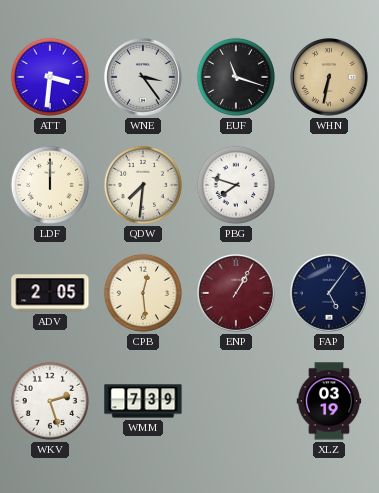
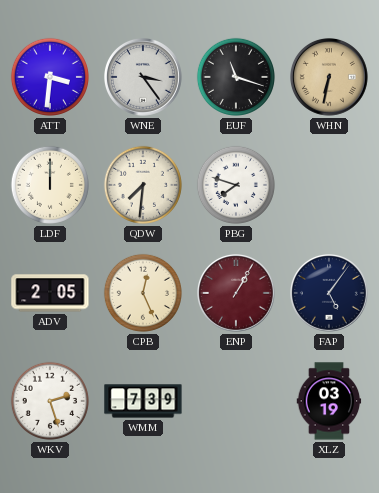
CPB: 12:29 -> 12:26
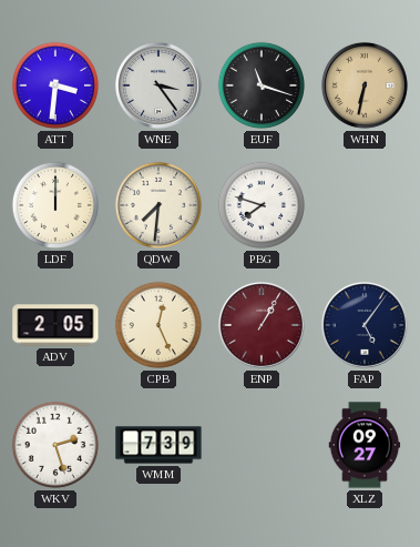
XLZ: 03:19 -> 09:27
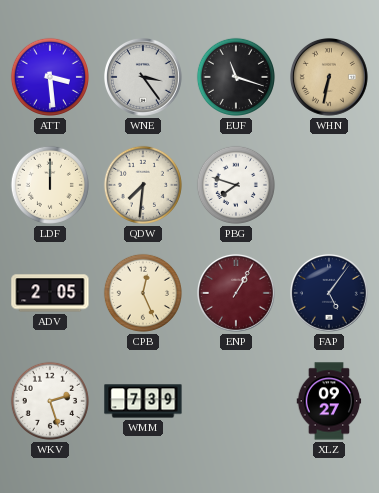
ATT: 3:31 -> 3:29
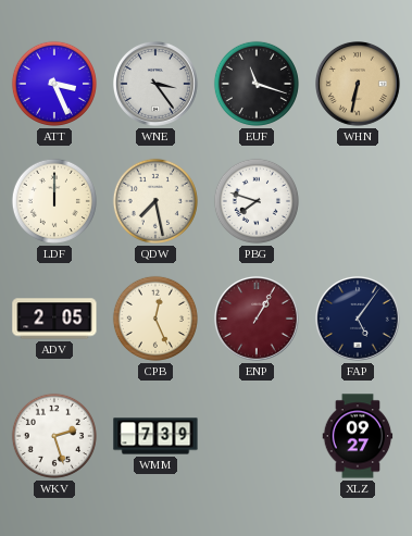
ATT: 3:29 -> 3:26
QDW: 7:31 -> 7:28
